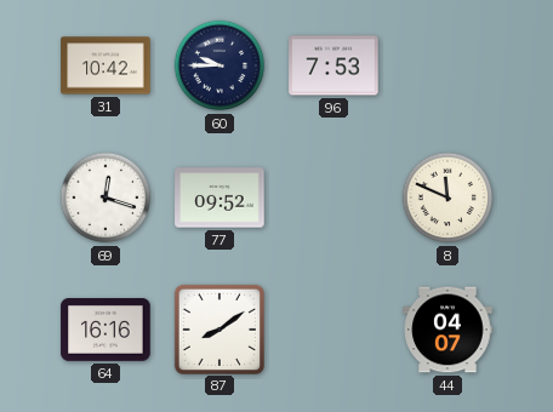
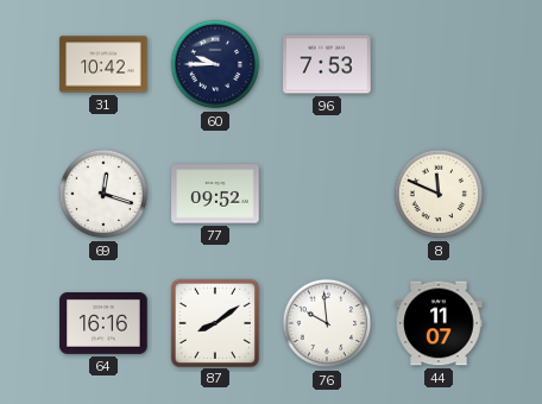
76: none -> 9:59
44: 04:07 -> 11:07
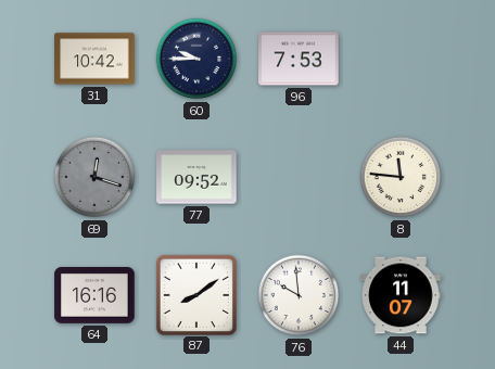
69 dial: white -> grey
8: 11:49 -> 11:46
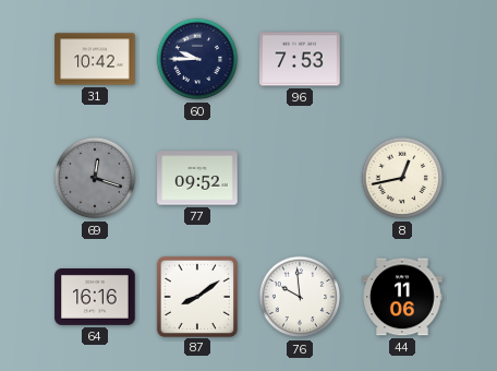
8: 11:46 -> 12:43
44: 11:07 -> 11:06
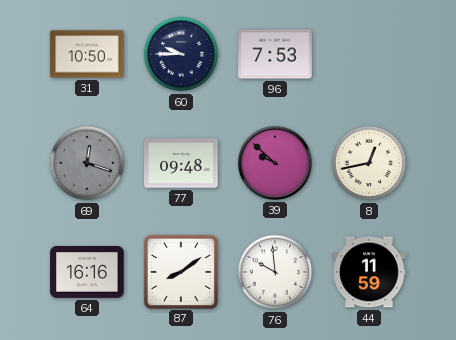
31: 10:42 -> 10:50
77: 09:52 -> 09:48
39: none -> 9:52
44: 11:06 -> 11:59
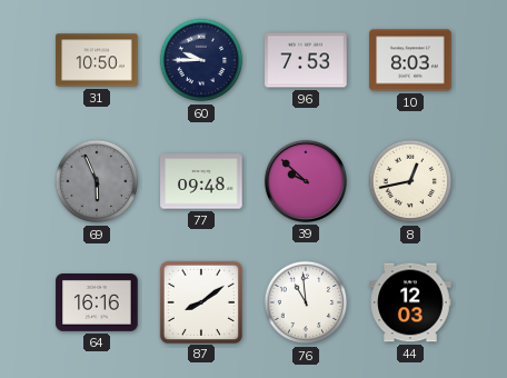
10: none -> 8:03
69: 12:18 -> 5:56
76: 9:59 -> 10:59
44: 11:59 -> 12:03
